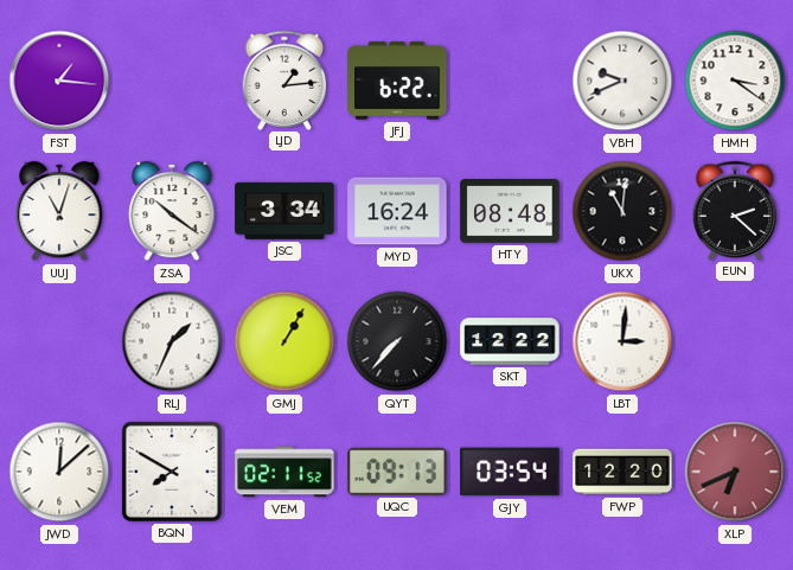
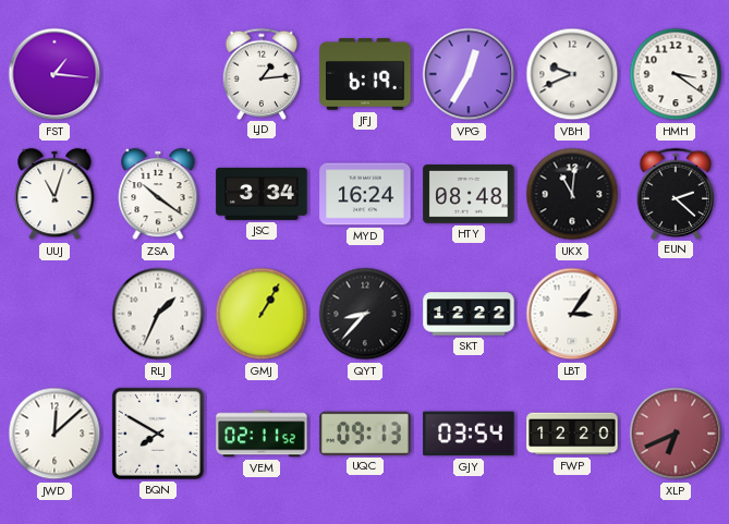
JFJ: 6:22 -> 6:19
VPG: none -> 12:35
QYT: 7:37 -> 8:37
LBT: 3:01 -> 3:06
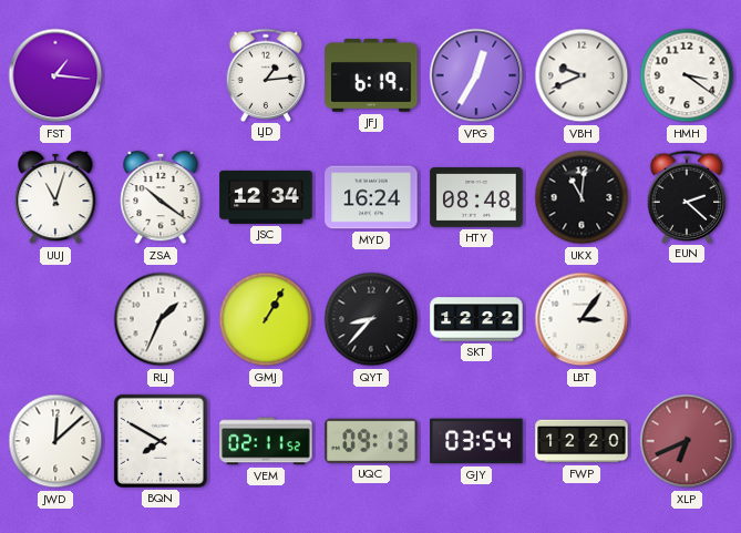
JSC: 3:34 -> 12:34
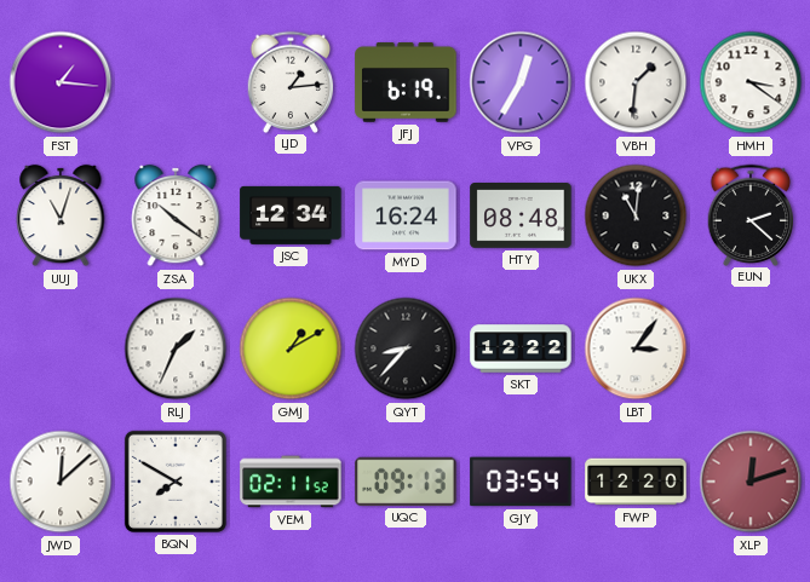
VBH: 9:41 -> 1:31
GMJ: 1:05 -> 1:10
XLP: 6:41 -> 12:12
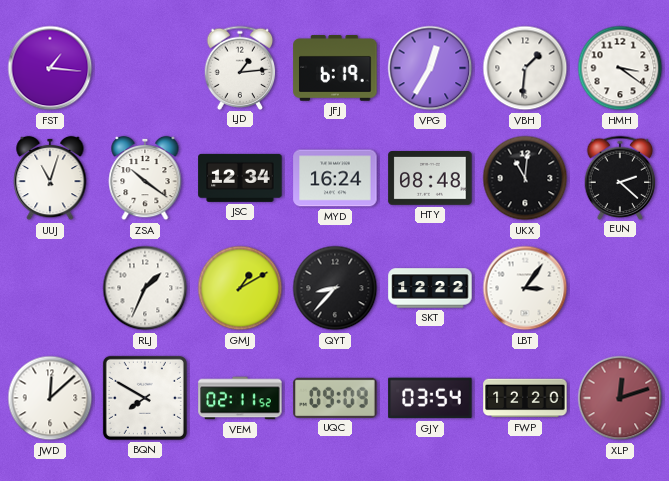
UQC: 09:13 -> 09:09
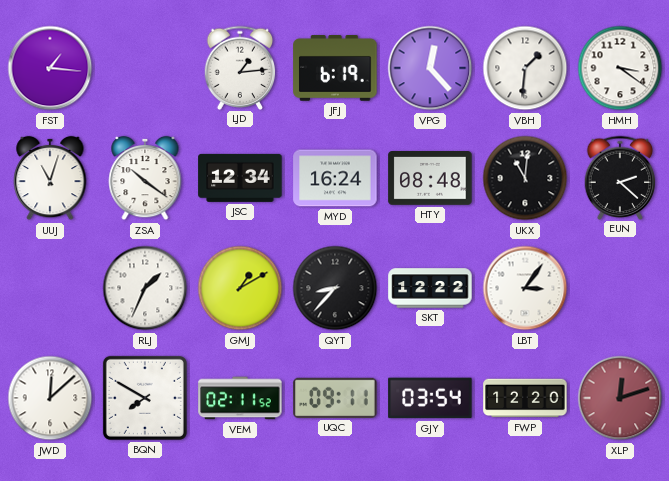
VPG: 12:35 -> 12:23
UQC: 09:09 -> 09:11
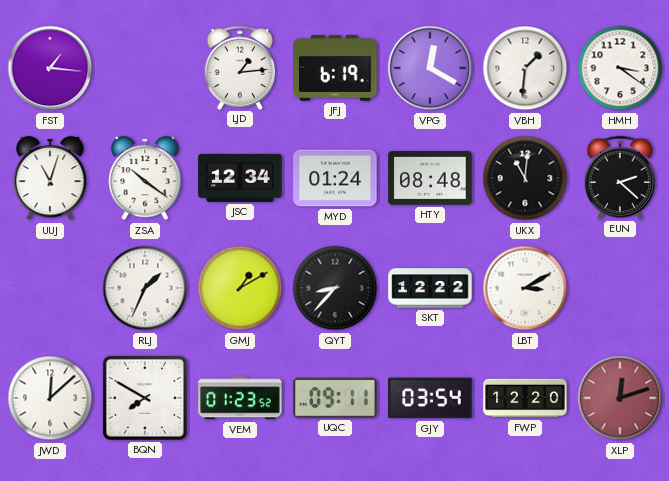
VPG: 12:23 -> 12:20
MYD: 16:24 -> 01:24
LBT: 3:06 -> 3:10
VEM: 02:11 -> 01:23
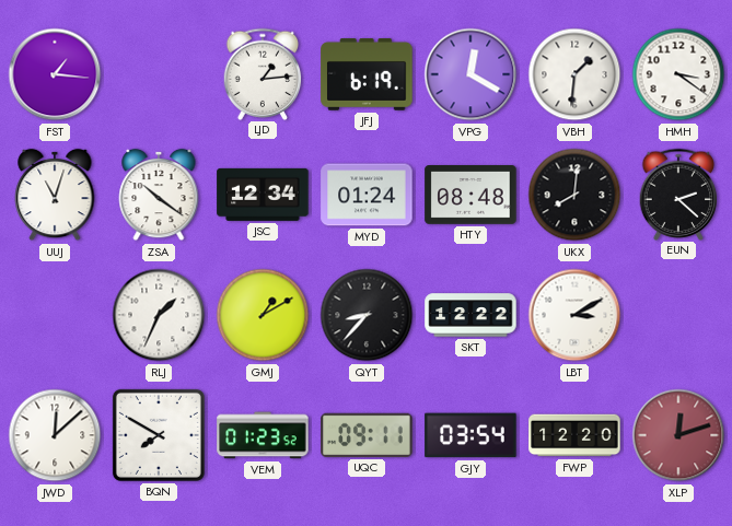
UKX: 11:01 -> 8:01
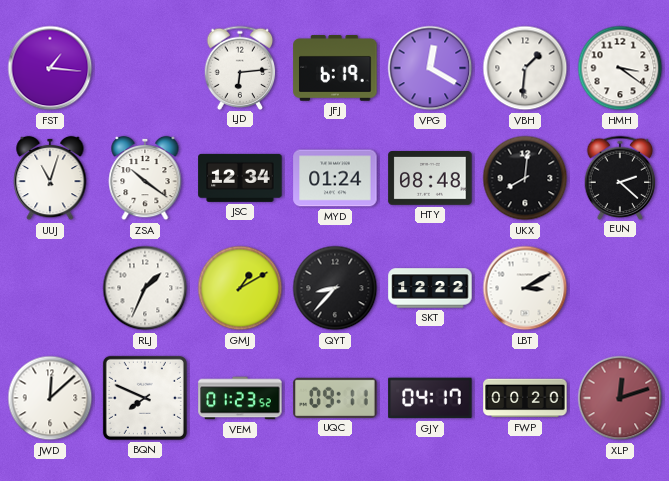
LJD: 1:14 -> 6:14
BQN: 7:50 -> 7:49
GJY: 03:54 -> 04:17
FWP: 12:20 -> 00:20
